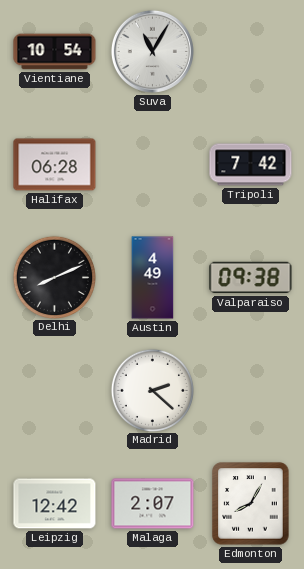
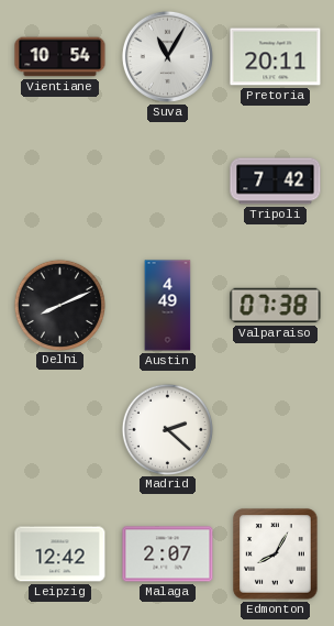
Pretoria: none -> 20:11
Halifax: 06:28 -> none
Valparaiso: 09:38 -> 07:38
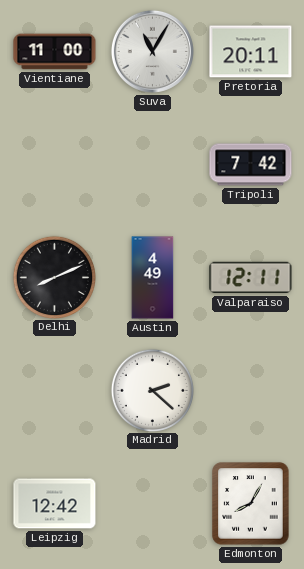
Vientiane: 10:54 -> 11:00
Valparaiso: 07:38 -> 12:11
Malaga: 2:07 -> none
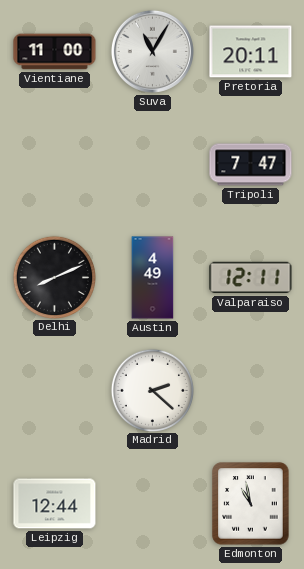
Tripoli: 7:42 -> 7:47
Leipzig: 12:42 -> 12:44
Edmonton: 8:05 -> 10:58
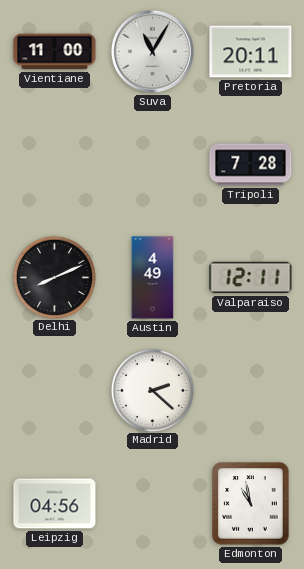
Tripoli: 7:47 -> 7:28
Leipzig: 12:44 -> 04:56
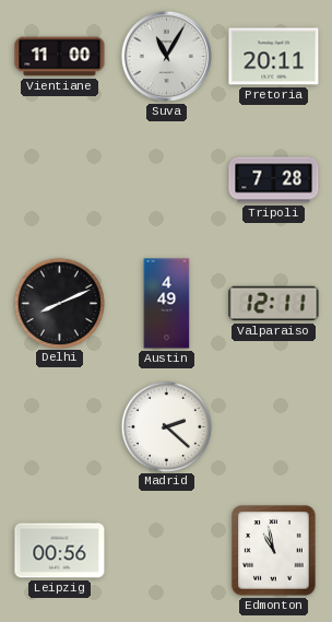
Leipzig: 04:56 -> 00:56
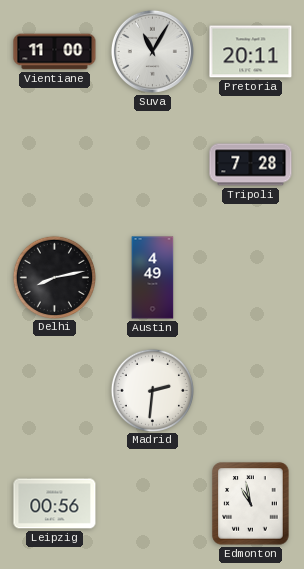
Delhi: 8:11 -> 8:13
Valparaiso: 12:11 -> none
Madrid: 2:22 -> 2:31
